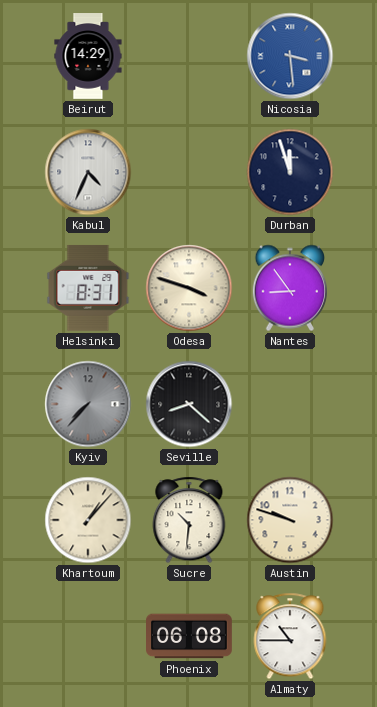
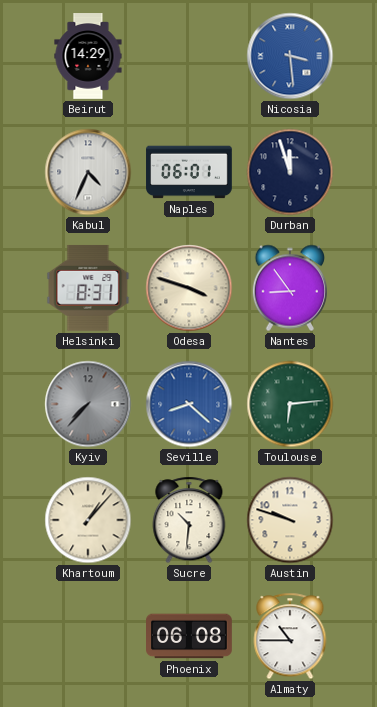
Naples: none -> 06:01
Seville dial: black -> blue
Toulouse: none -> 6:14
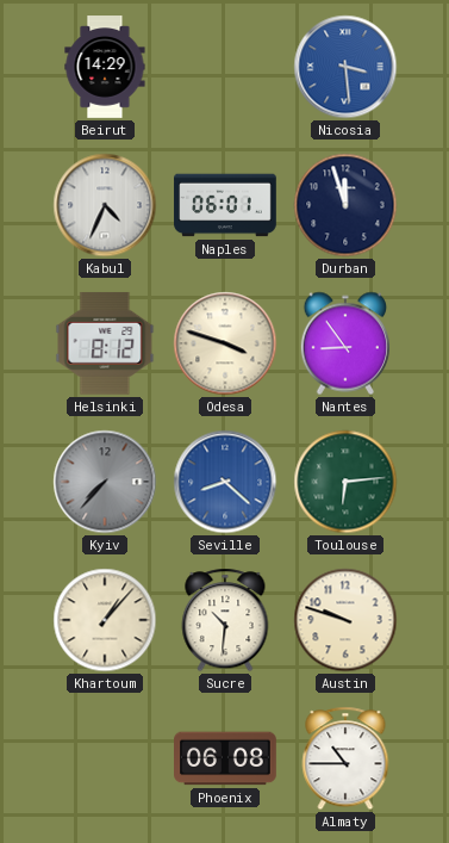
Helsinki: 8:31 -> 8:12
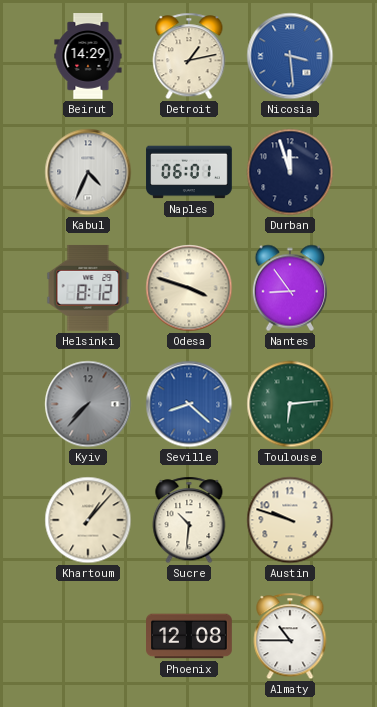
Detroit: none -> 1:13
Phoenix: 06:08 -> 12:08
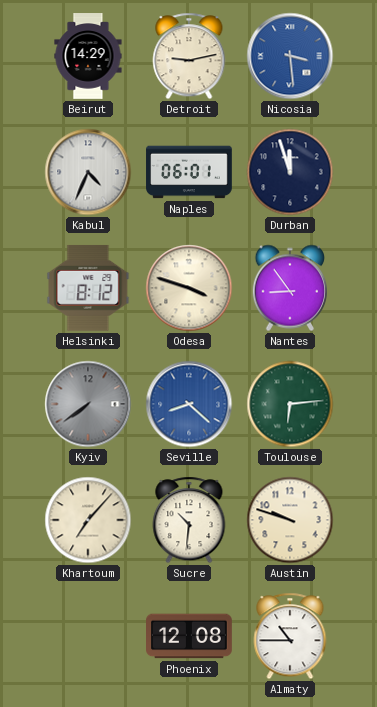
Detroit: 1:13 -> 9:13
Kyiv: 7:37 -> 7:39
Khartoum: 1:07 -> 7:07
